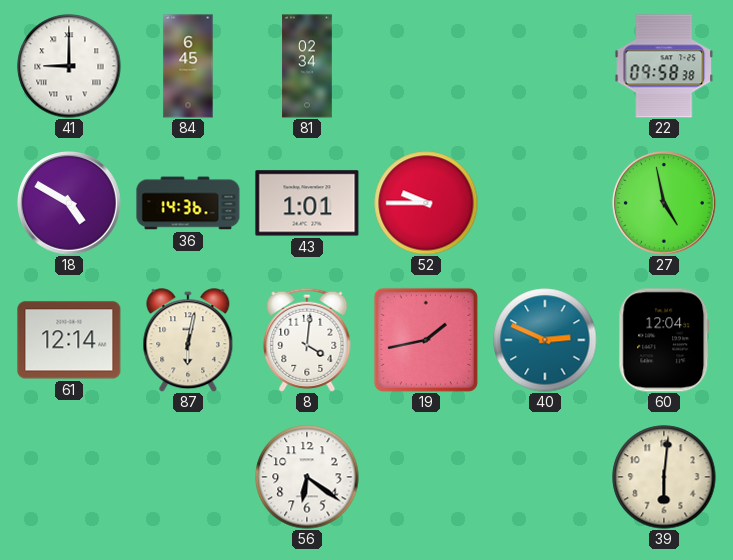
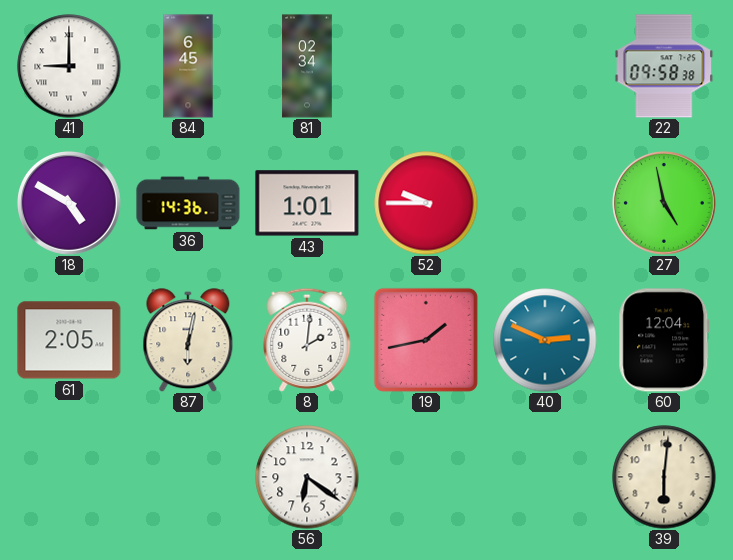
61: 12:14 -> 2:05
8: 4:01 -> 2:01
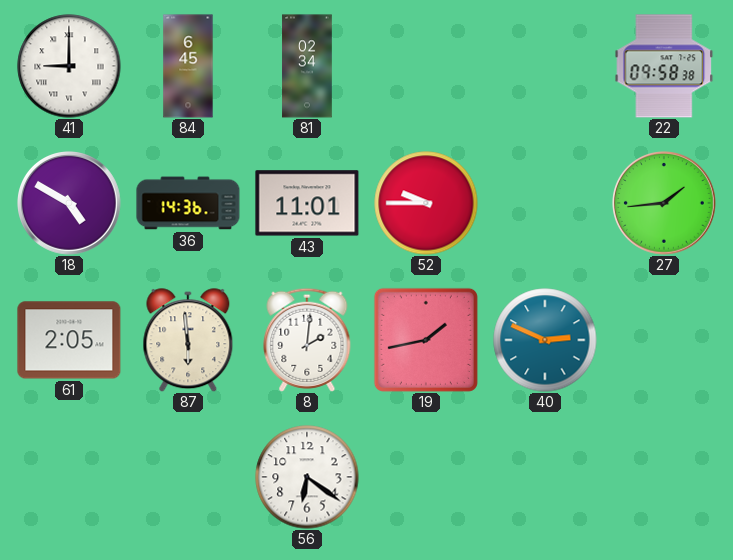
43: 1:01 -> 11:01
27: 4:58 -> 1:44
87: 6:02 -> 5:59
60: 12:04 -> none
39: 6:01 -> none
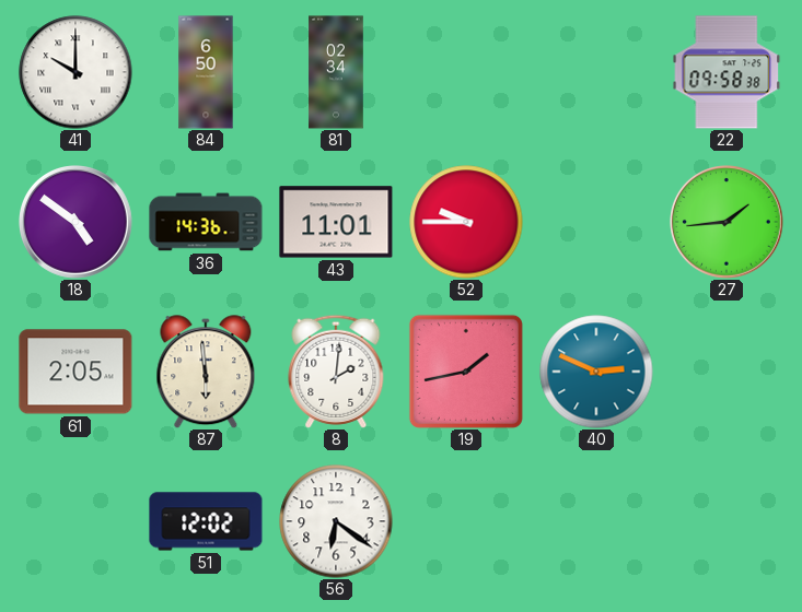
41: 9:00 -> 10:00
84: 6:45 -> 6:50
18: 4:50 -> 4:51
51: none -> 12:02
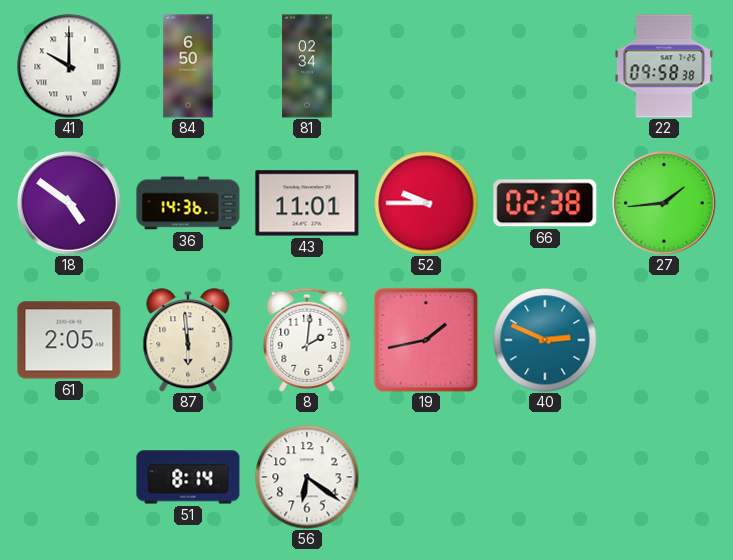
66: none -> 02:38
51: 12:02 -> 8:14
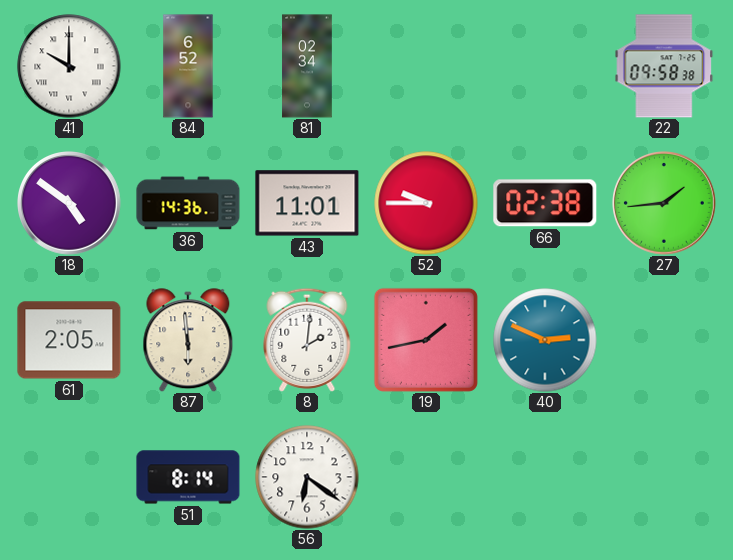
84: 6:50 -> 6:52
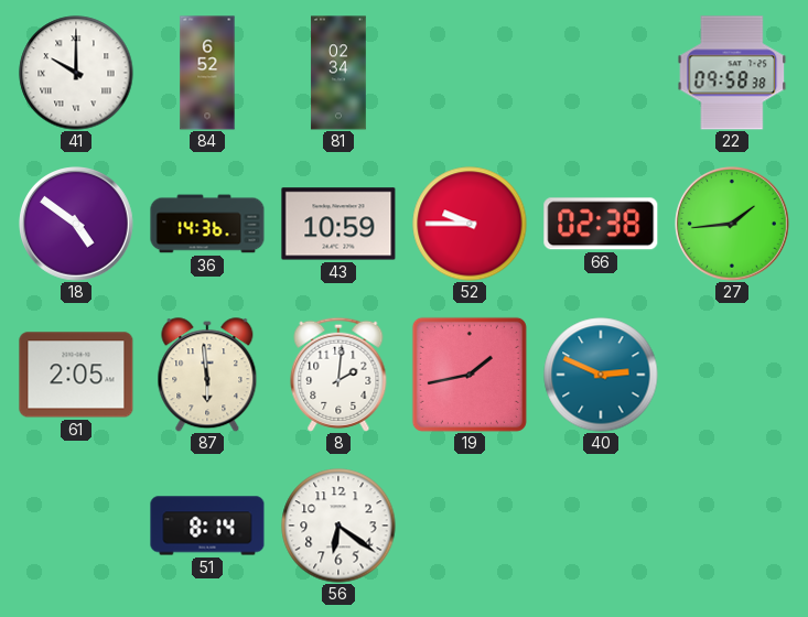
43: 11:01 -> 10:59
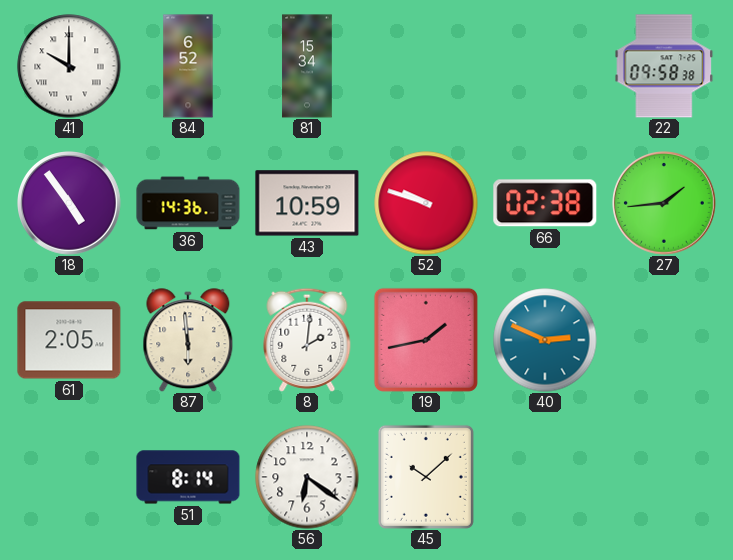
81: 02:34 -> 15:34
18: 4:51 -> 4:54
52: 9:45 -> 9:48
45: none -> 10:08
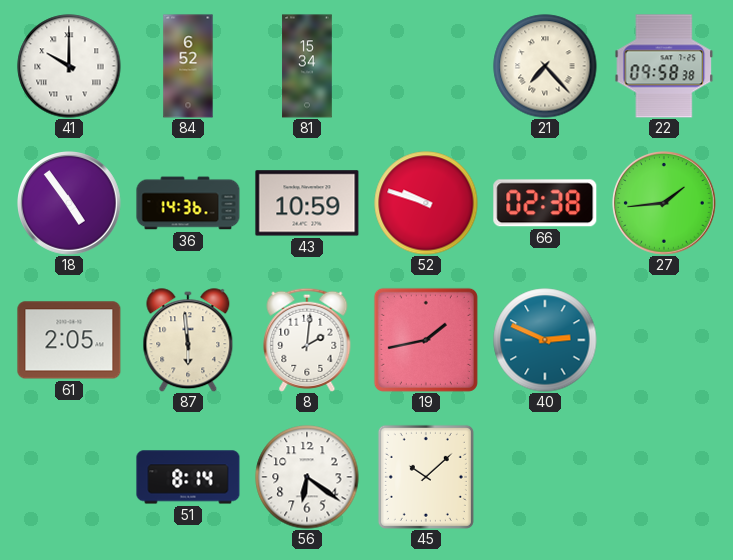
21: none -> 7:23
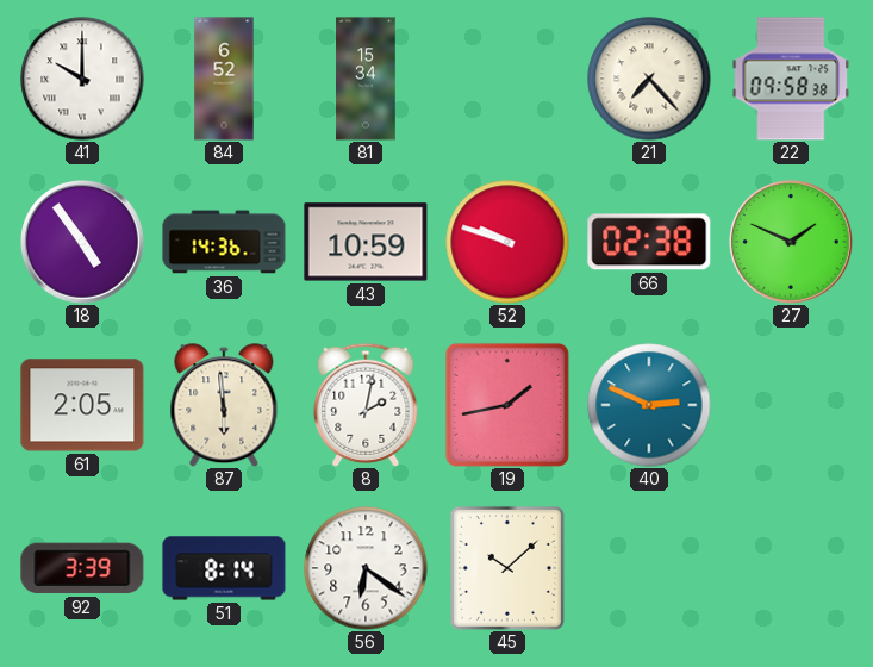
27: 1:44 -> 1:49
8: 2:01 -> 2:02
92: none -> 3:39
